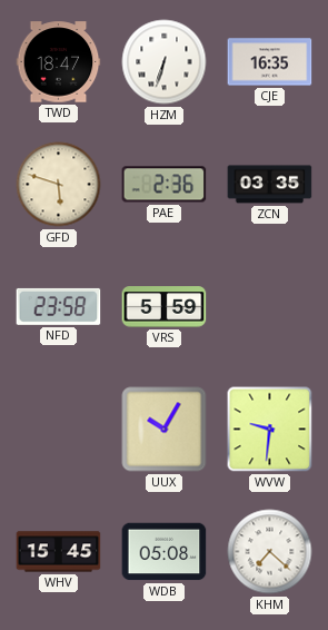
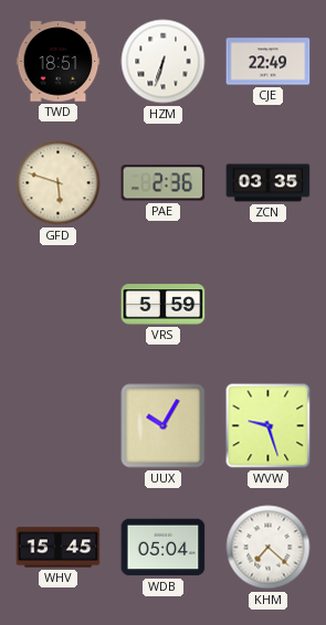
TWD: 18:47 -> 18:51
CJE: 16:35 -> 22:49
NFD: 23:58 -> none
WVW: 9:31 -> 9:27
WDB: 05:08 -> 05:04
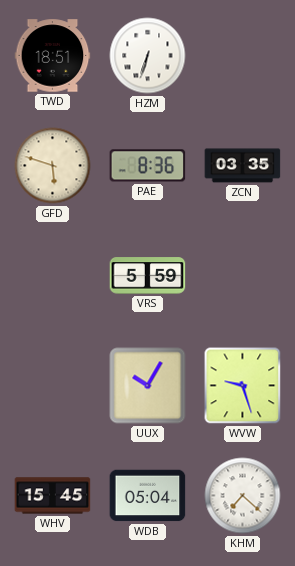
CJE: 22:49 -> none
PAE: 2:36 -> 8:36
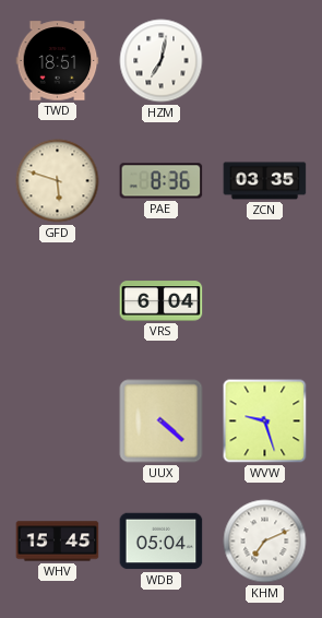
HZM: 6:33 -> 7:02
VRS: 5:59 -> 6:04
UUX: 10:05 -> 4:22
KHM: 7:22 -> 7:11
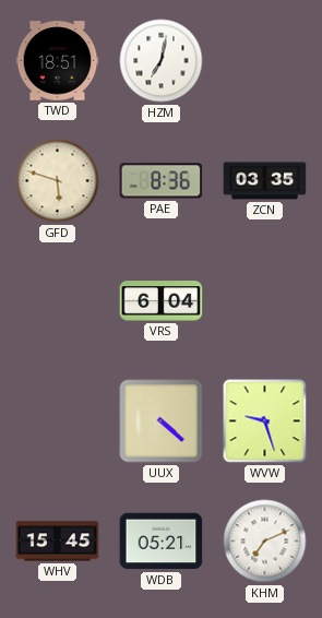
WDB: 05:04 -> 05:21
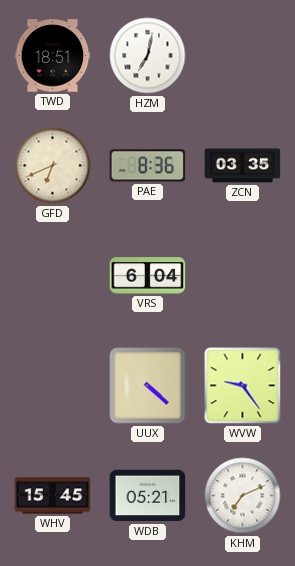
GFD: 5:48 -> 6:41
WVW: 9:27 -> 9:24
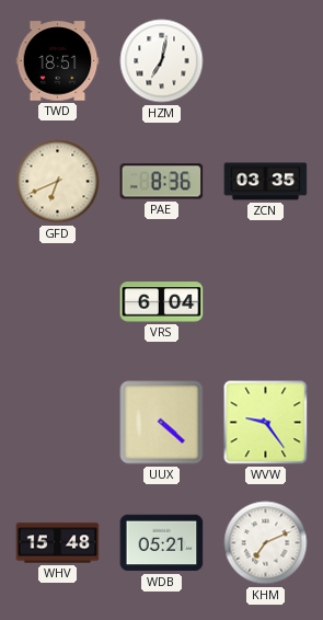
WHV: 15:45 -> 15:48
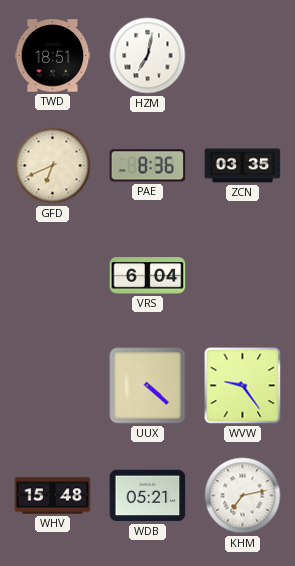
KHM: 7:11 -> 7:13
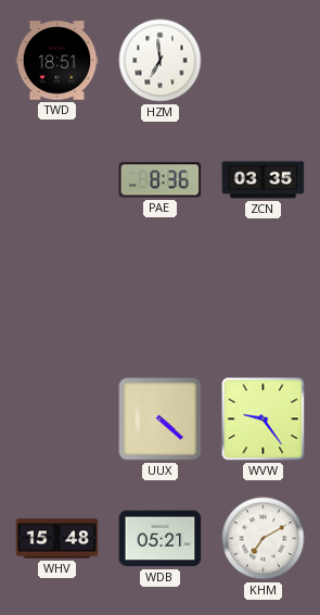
HZM: 7:02 -> 6:59
GFD: 6:41 -> none
VRS: 6:04 -> none
KHM: 7:13 -> 7:10
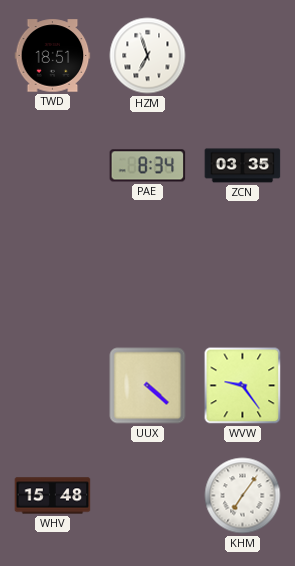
HZM: 6:59 -> 6:57
PAE: 8:36 -> 8:34
WDB: 05:21 -> none
KHM: 7:10 -> 7:06
